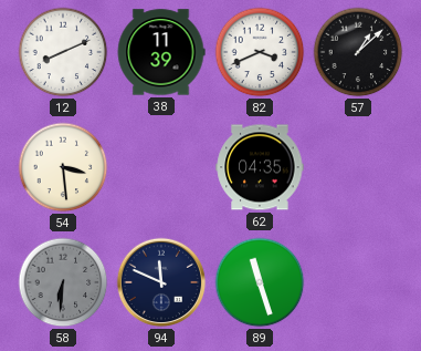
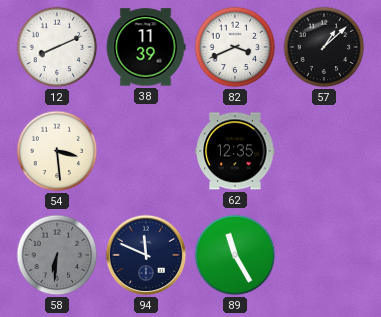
62: 04:35 -> 12:35
89: 11:27 -> 11:25
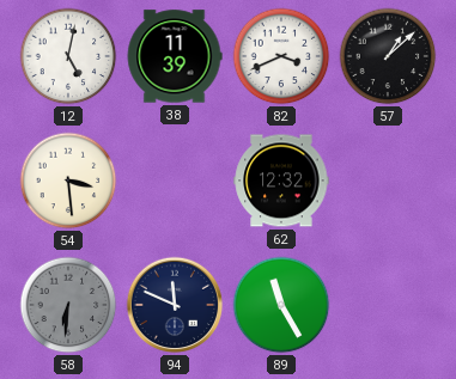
12: 8:11 -> 5:02
62: 12:35 -> 12:32
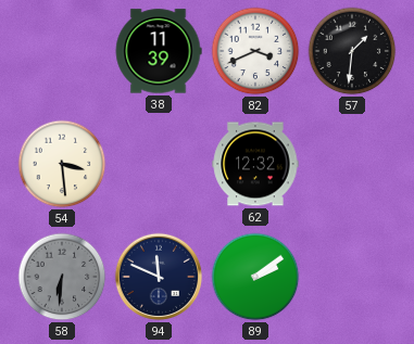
12: 5:02 -> none
57: 1:08 -> 1:31
89: 11:25 -> 2:09
